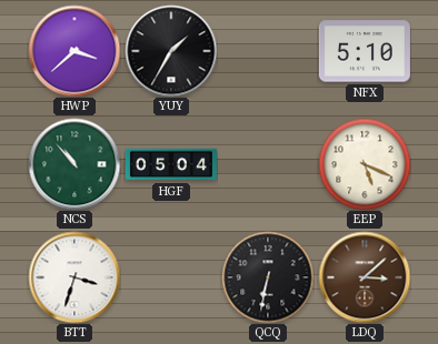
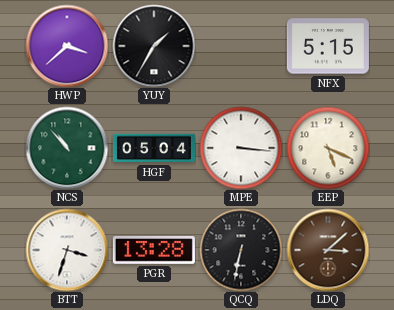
NFX: 5:10 -> 5:15
MPE: none -> 3:16
PGR: none -> 13:28
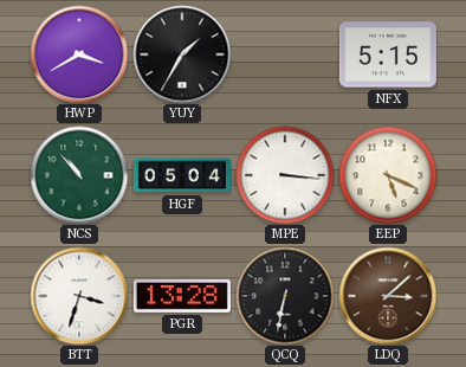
HWP: 3:38 -> 3:40
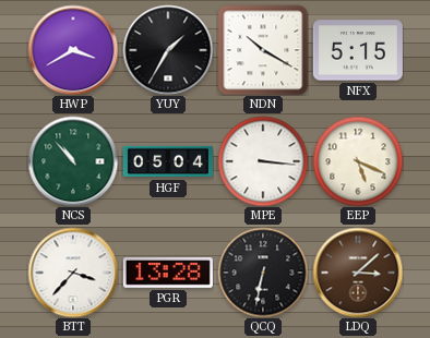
NDN: none -> 10:20
BTT: 3:33 -> 3:37
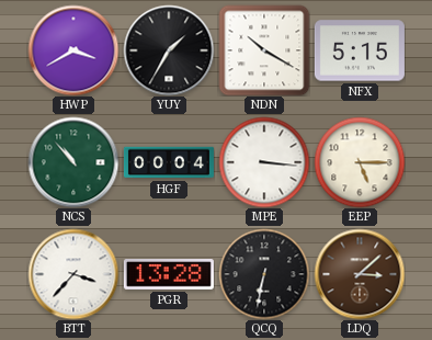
HGF: 05:04 -> 00:04
EEP: 5:19 -> 5:15
